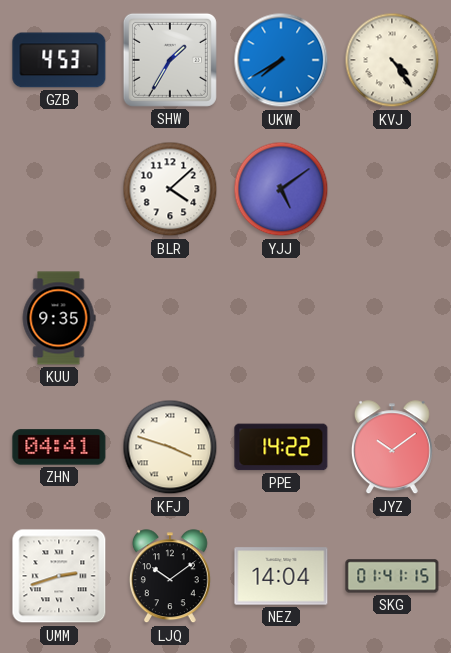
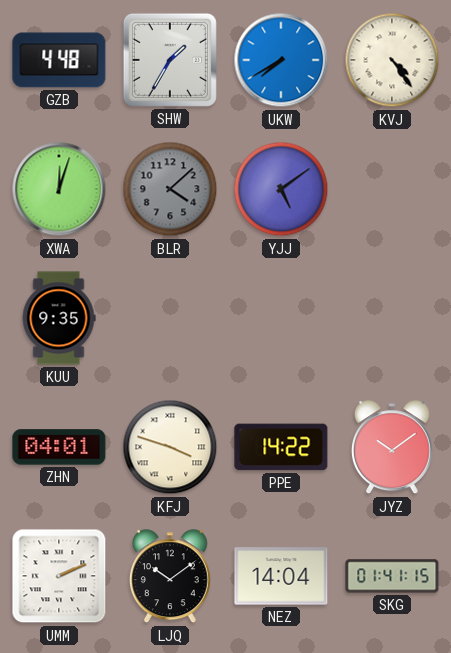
GZB: 4:53 -> 4:48
XWA: none -> 12:03
BLR dial: white -> grey
ZHN: 04:41 -> 04:01
UMM: 2:42 -> 2:11
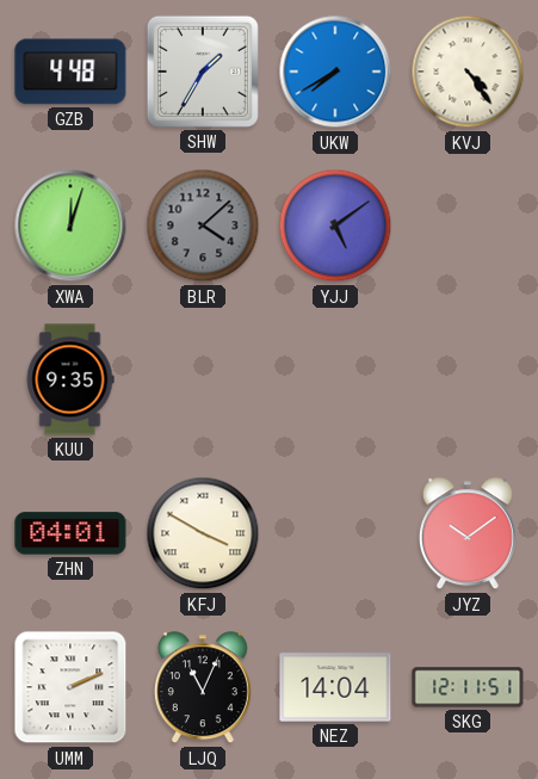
KFJ: 3:48 -> 3:50
PPE: 14:22 -> none
LJQ: 10:09 -> 11:04
SKG: 01:41 -> 12:11
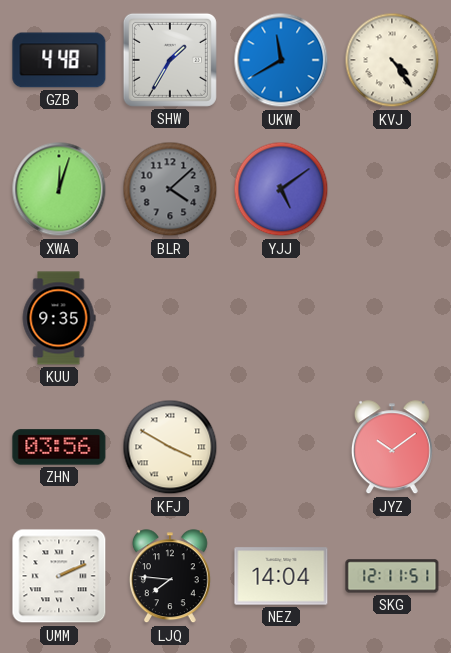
UKW: 7:40 -> 11:40
ZHN: 04:01 -> 03:56
LJQ: 11:04 -> 7:46
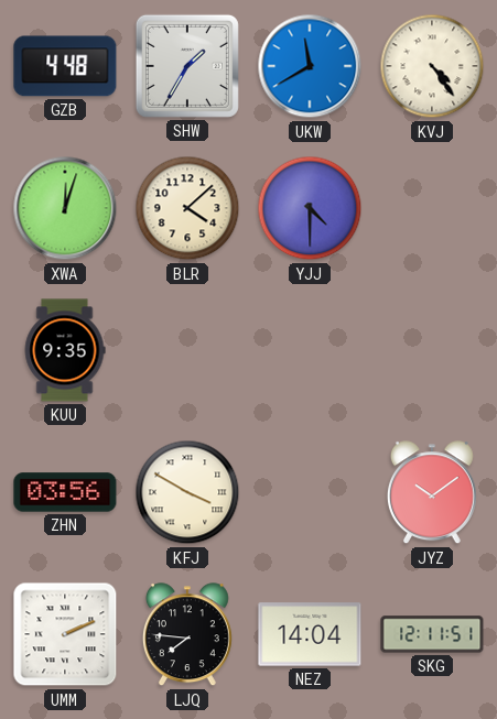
BLR dial: grey -> cream
YJJ: 5:09 -> 4:30
